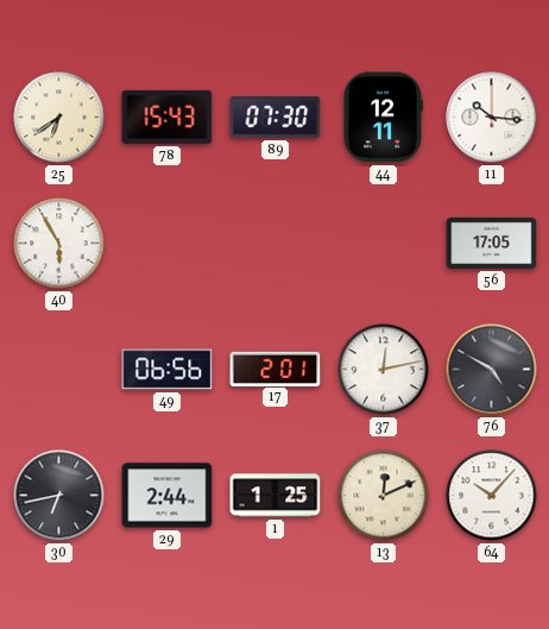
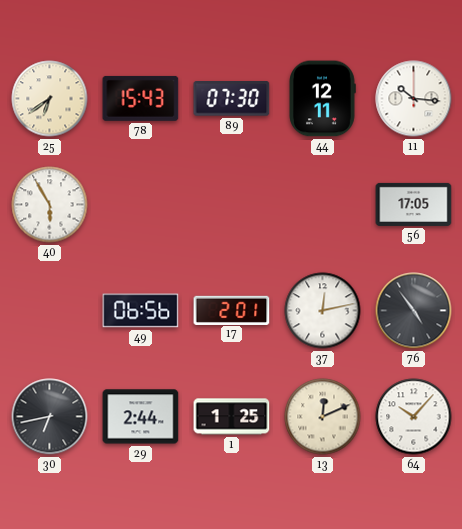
76: 4:50 -> 4:54
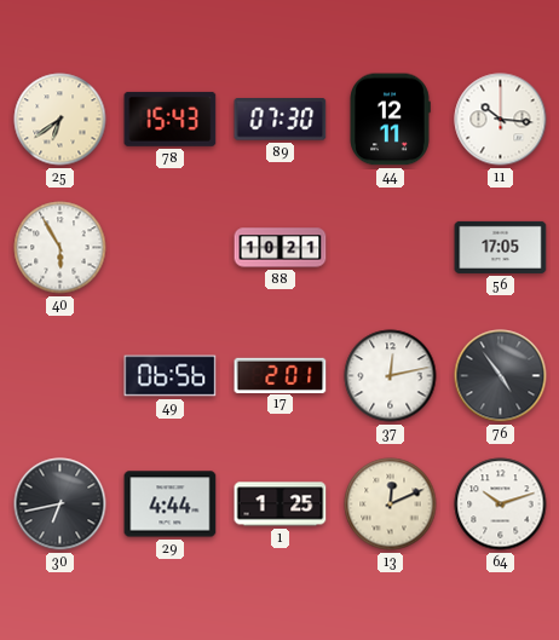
88: none -> 10:21
29: 2:44 -> 4:44
64: 10:07 -> 10:12
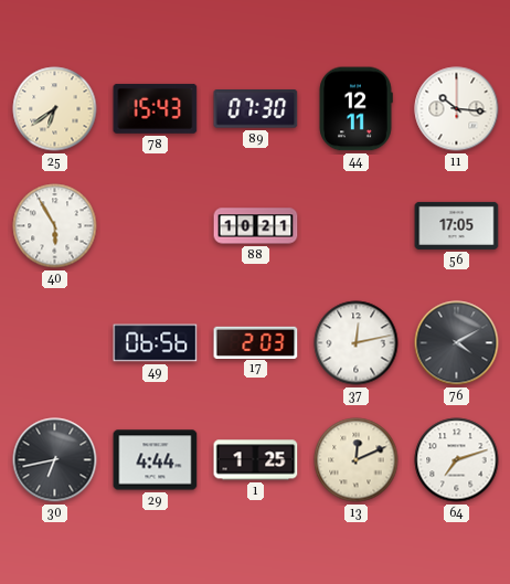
17: 2:01 -> 2:03
76: 4:54 -> 4:10
64: 10:12 -> 7:12
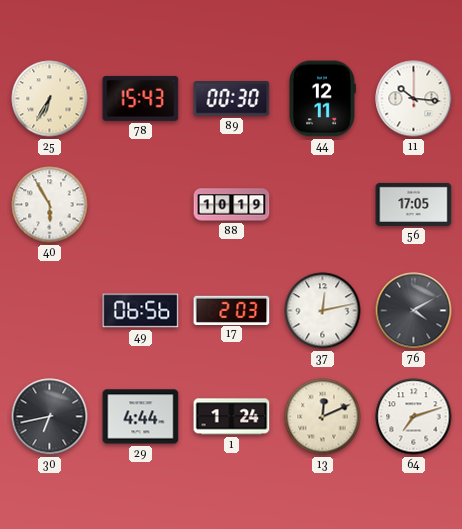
25: 6:39 -> 6:35
89: 07:30 -> 00:30
88: 10:21 -> 10:19
1: 1:25 -> 1:24
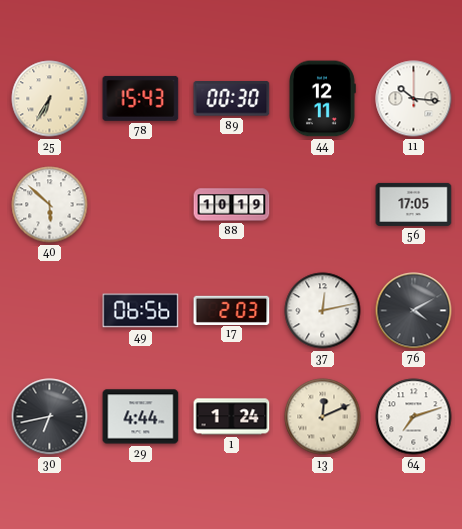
40: 5:55 -> 5:52
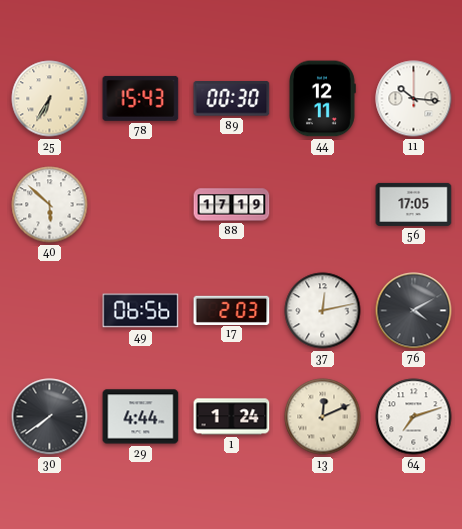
88: 10:19 -> 17:19
30: 6:43 -> 7:39
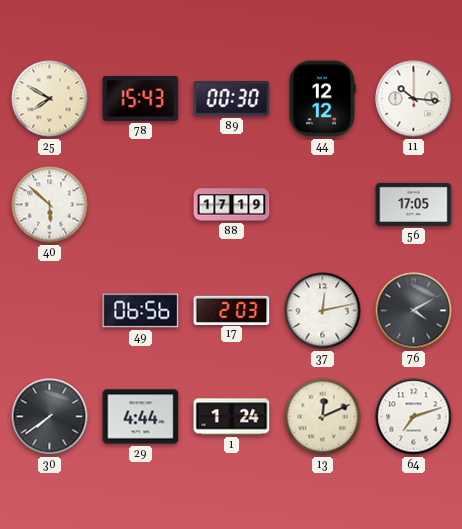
25: 6:35 -> 7:50
44: 12:11 -> 12:12
